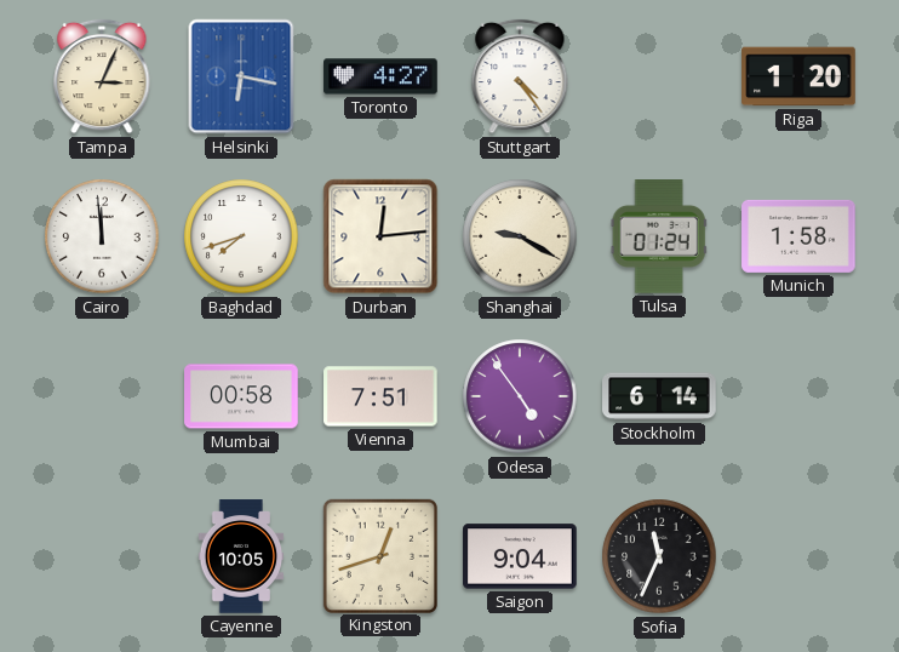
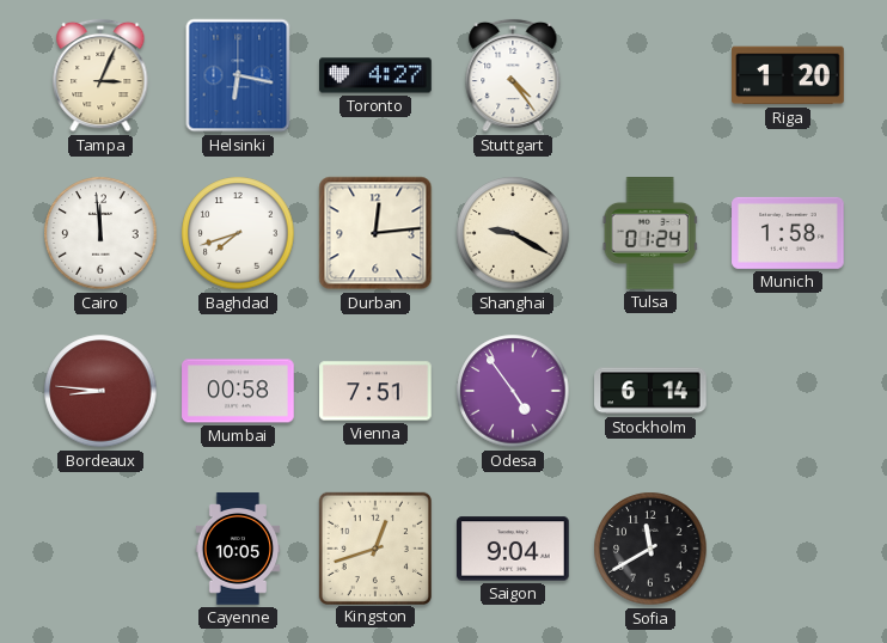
Bordeaux: none -> 8:46
Sofia: 11:34 -> 11:40
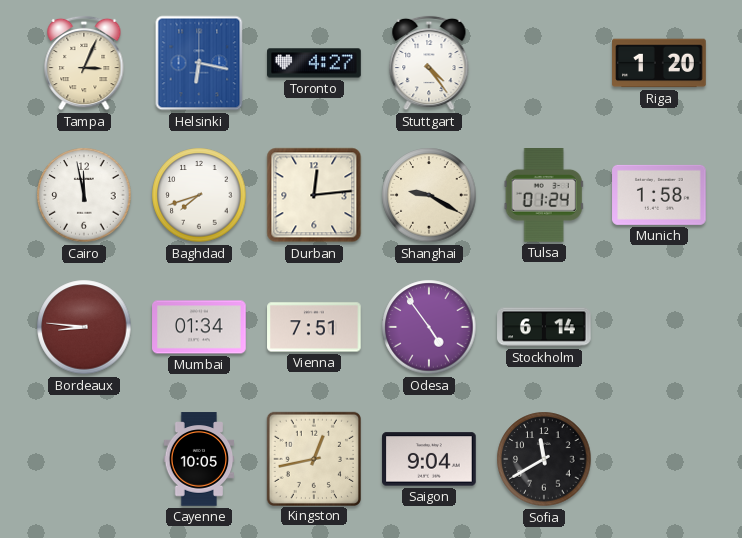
Cairo: 11:59 -> 11:58
Mumbai: 00:58 -> 01:34
Kingston: 12:42 -> 12:43
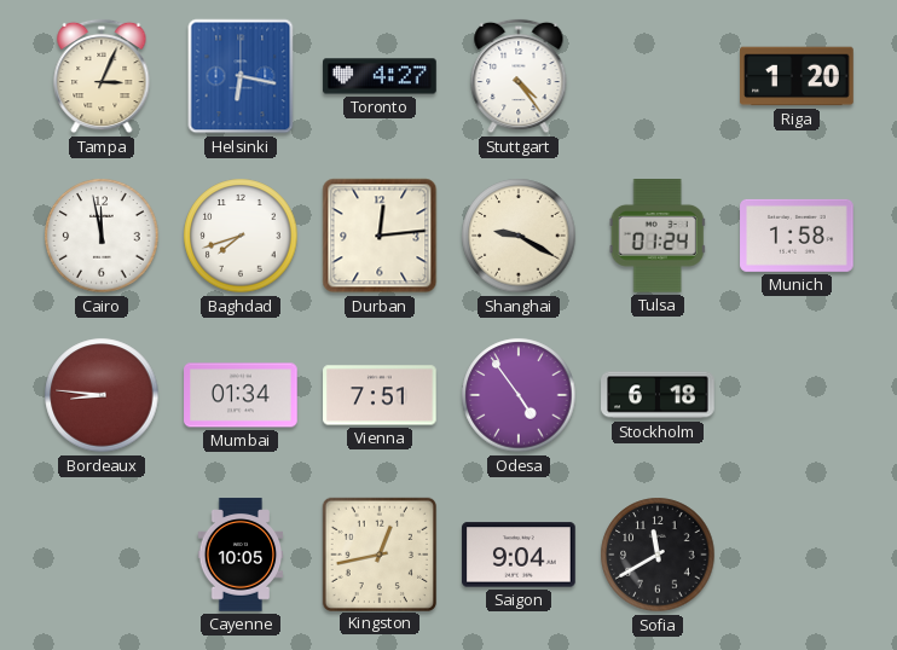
Stockholm: 6:14 -> 6:18
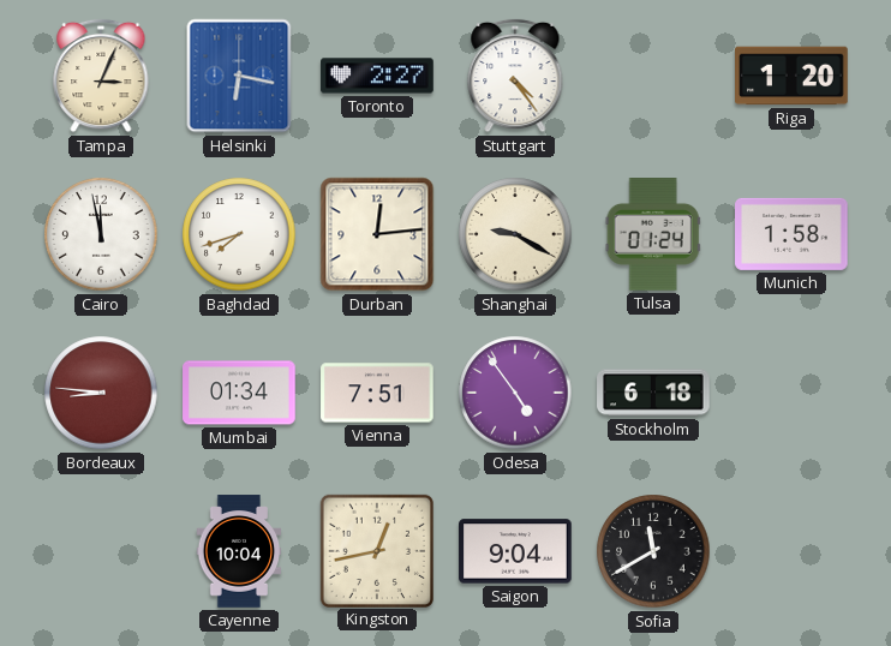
Toronto: 4:27 -> 2:27
Cayenne: 10:05 -> 10:04
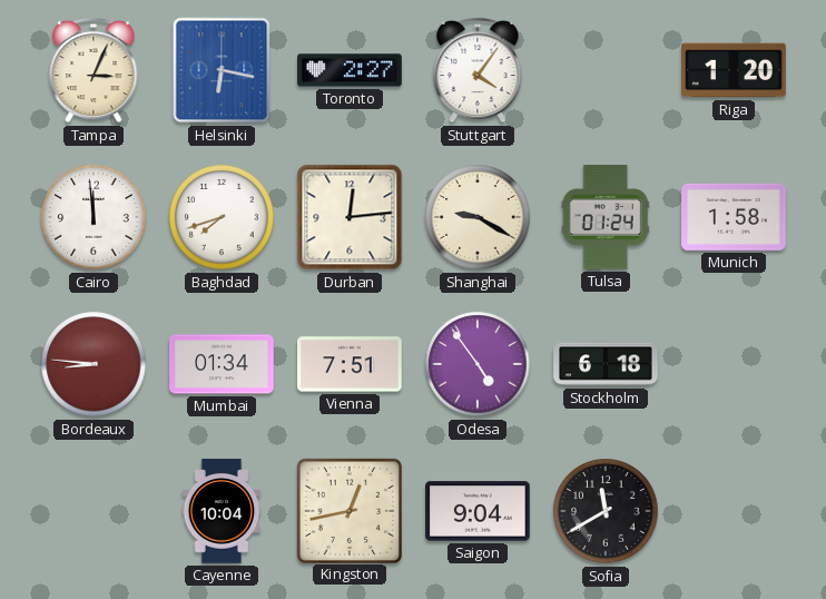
Stuttgart: 4:24 -> 4:06
Cairo: 11:58 -> 11:59
